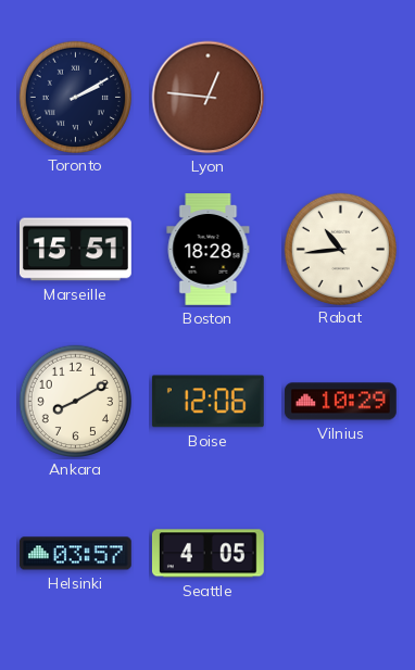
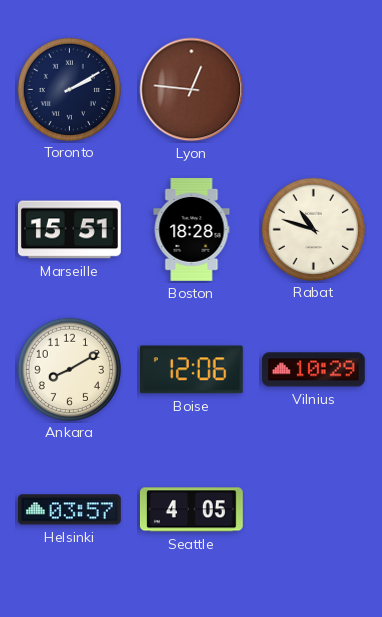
Rabat: 10:44 -> 10:48
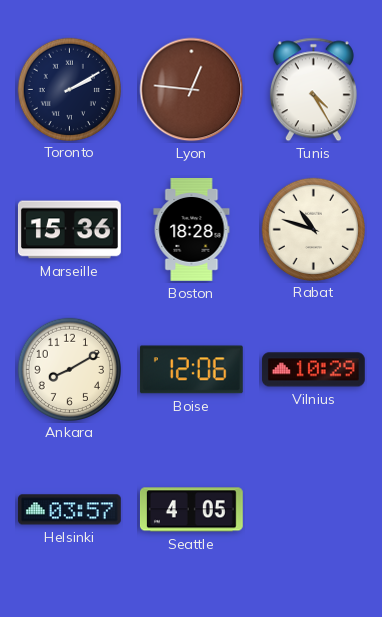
Tunis: none -> 4:25
Marseille: 15:51 -> 15:36
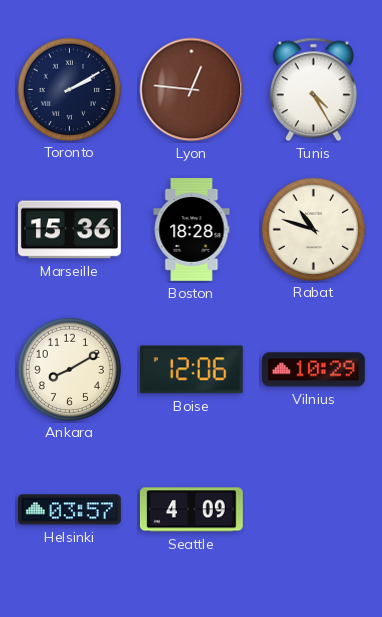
Seattle: 4:05 -> 4:09
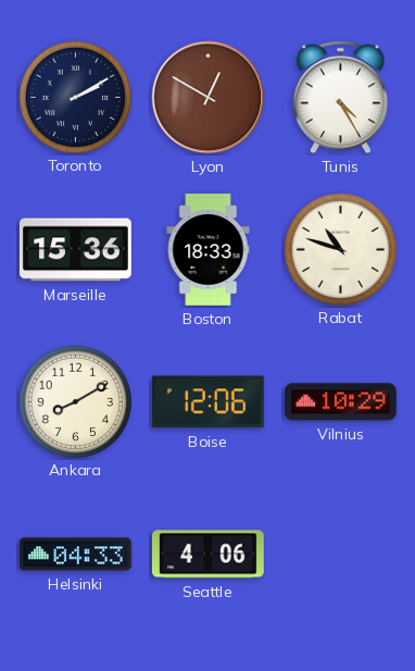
Lyon: 12:46 -> 12:50
Boston: 18:28 -> 18:33
Helsinki: 03:57 -> 04:33
Seattle: 4:09 -> 4:06
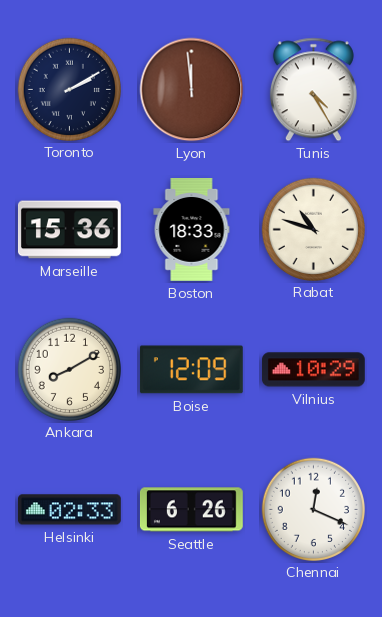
Lyon: 12:50 -> 11:59
Boise: 12:06 -> 12:09
Helsinki: 04:33 -> 02:33
Seattle: 4:06 -> 6:26
Chennai: none -> 12:19
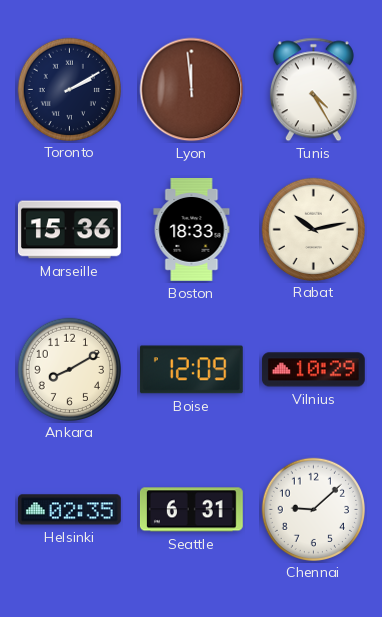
Rabat: 10:48 -> 10:13
Helsinki: 02:33 -> 02:35
Seattle: 6:26 -> 6:31
Chennai: 12:19 -> 9:08
